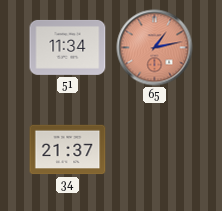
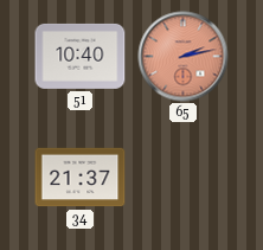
51: 11:34 -> 10:40
65: 1:13 -> 2:13
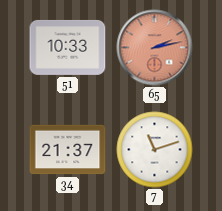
51: 10:40 -> 10:33
7: none -> 11:12
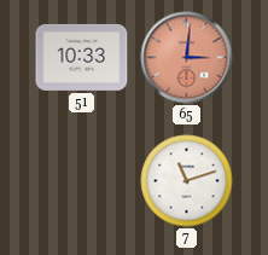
65: 2:13 -> 3:01
34: 21:37 -> none
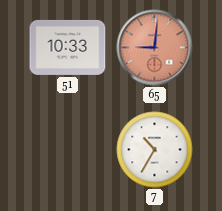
65: 3:01 -> 9:01
7: 11:12 -> 10:35
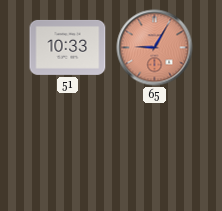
65: 9:01 -> 9:05
7: 10:35 -> none
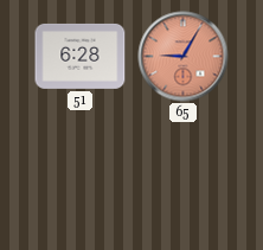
51: 10:33 -> 6:28
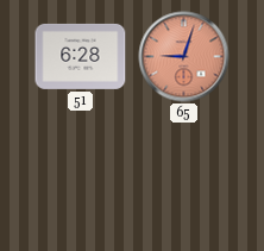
65: 9:05 -> 9:03
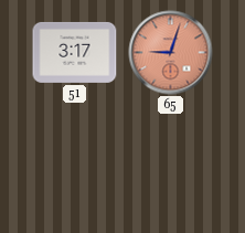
51: 6:28 -> 3:17
